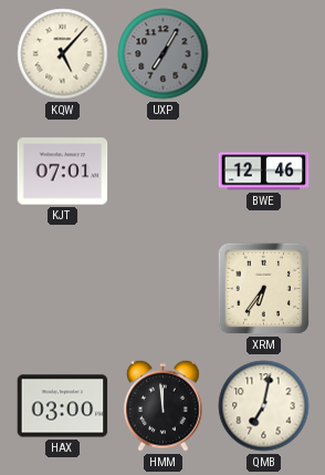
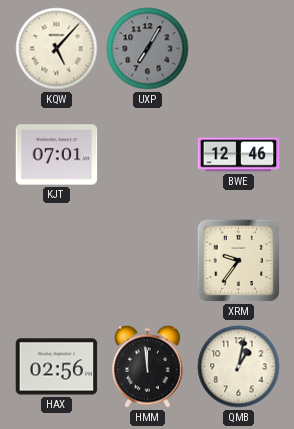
XRM: 6:36 -> 9:36
HAX: 03:00 -> 02:56
QMB: 7:02 -> 1:02
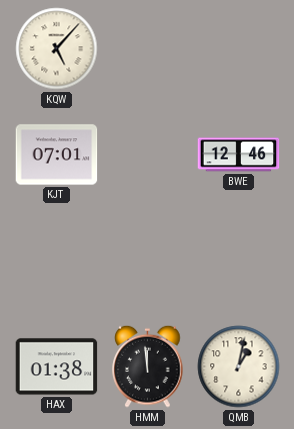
UXP: 7:05 -> none
XRM: 9:36 -> none
HAX: 02:56 -> 01:38
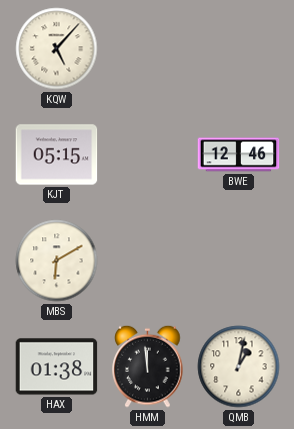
KJT: 07:01 -> 05:15
MBS: none -> 6:10
